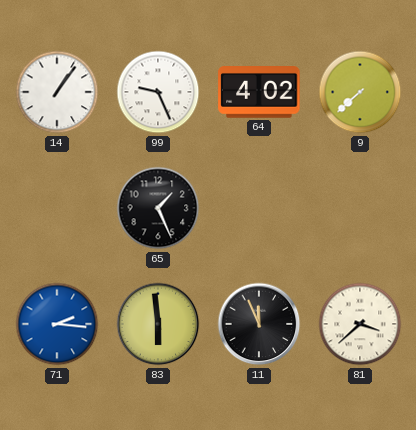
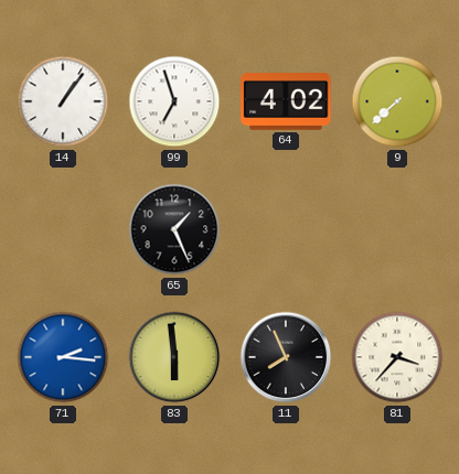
99: 9:26 -> 6:57
11: 11:56 -> 7:56
81: 3:38 -> 3:37
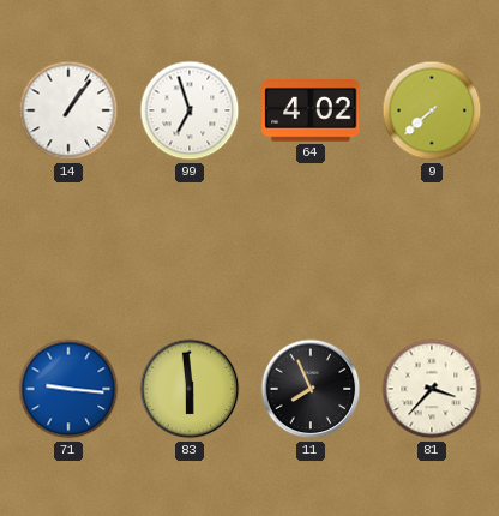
65: 1:26 -> none
71: 2:16 -> 9:16
